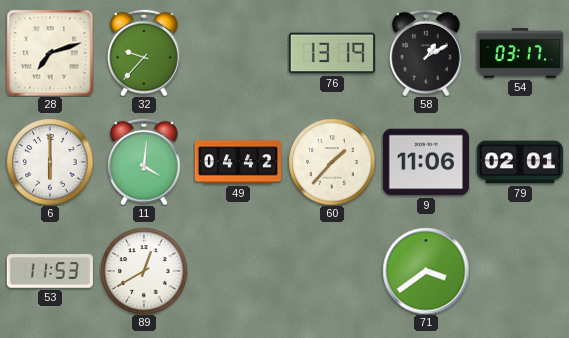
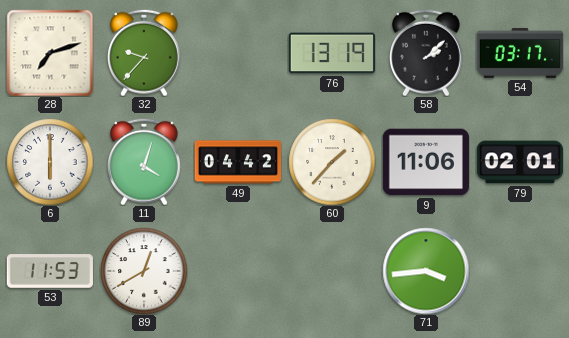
58: 1:10 -> 2:08
11: 4:01 -> 4:03
71: 3:39 -> 3:44
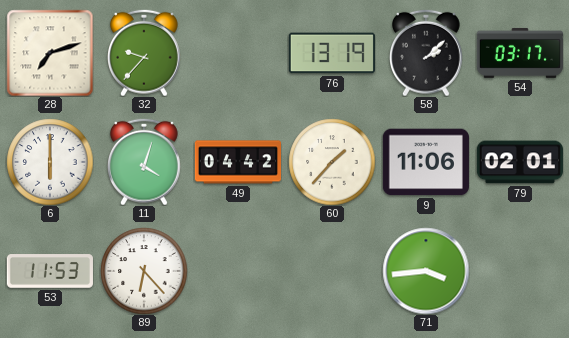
89: 12:40 -> 6:23
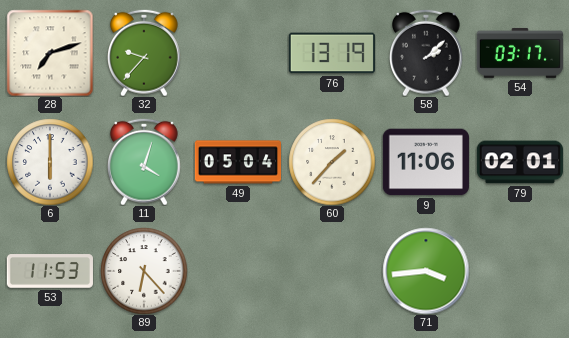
49: 04:42 -> 05:04
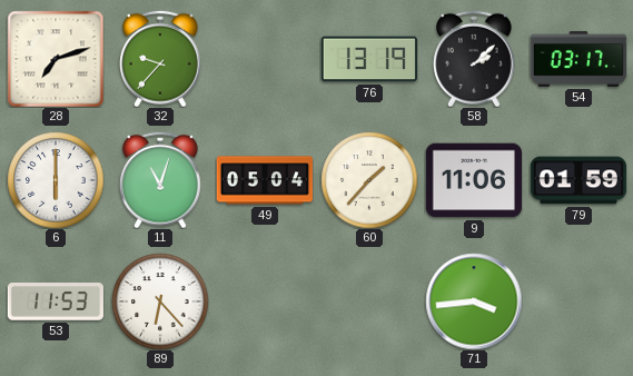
11: 4:03 -> 11:03
79: 02:01 -> 01:59
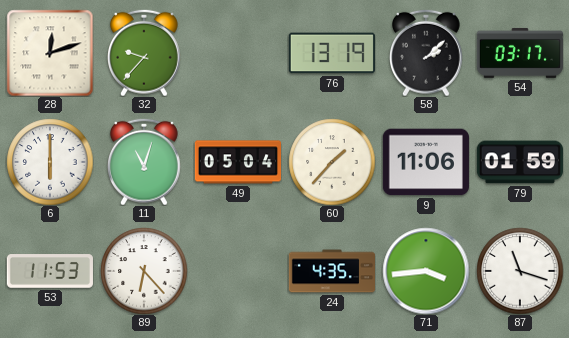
28: 7:12 -> 12:12
24: none -> 4:35
87: none -> 11:18
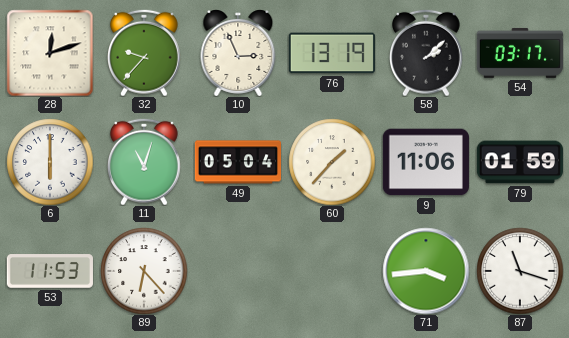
10: none -> 2:56
24: 4:35 -> none
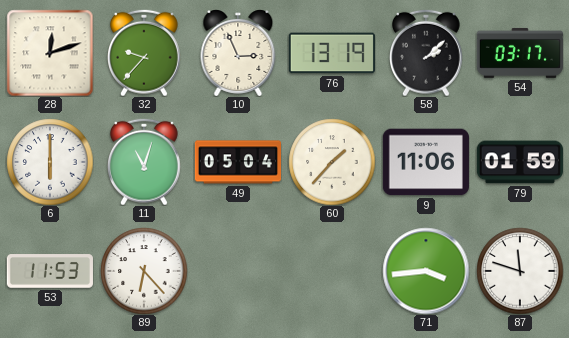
87: 11:18 -> 11:48
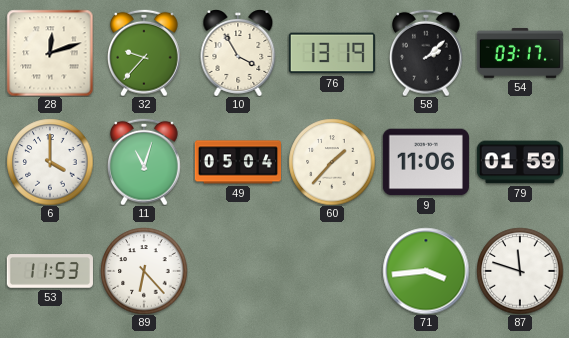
10: 2:56 -> 3:55
6: 6:00 -> 4:00
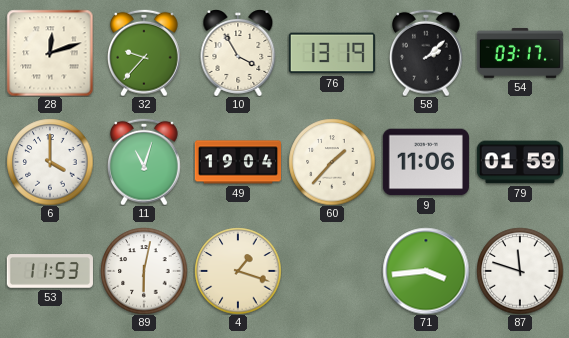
49: 05:04 -> 19:04
89: 6:23 -> 6:02
4: none -> 1:18
